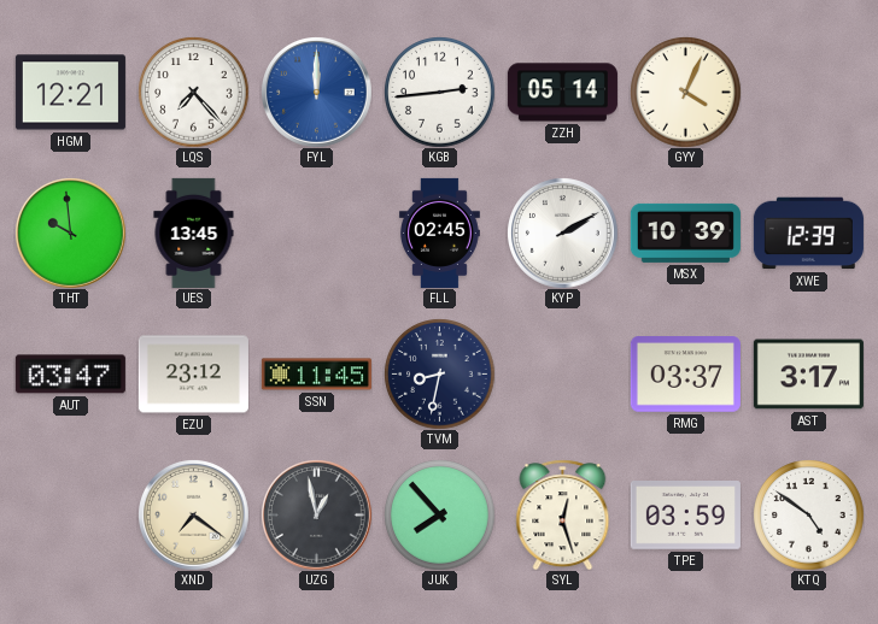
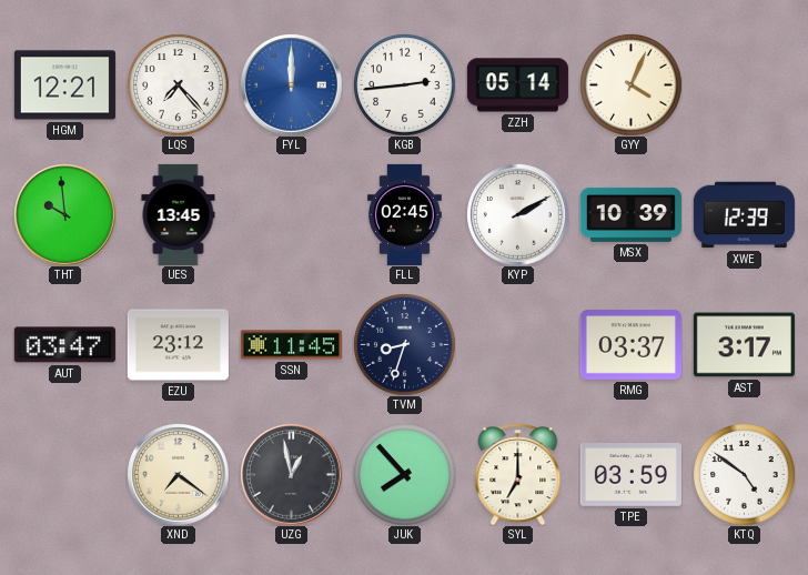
TVM: 8:32 -> 8:33
SYL: 12:27 -> 7:00
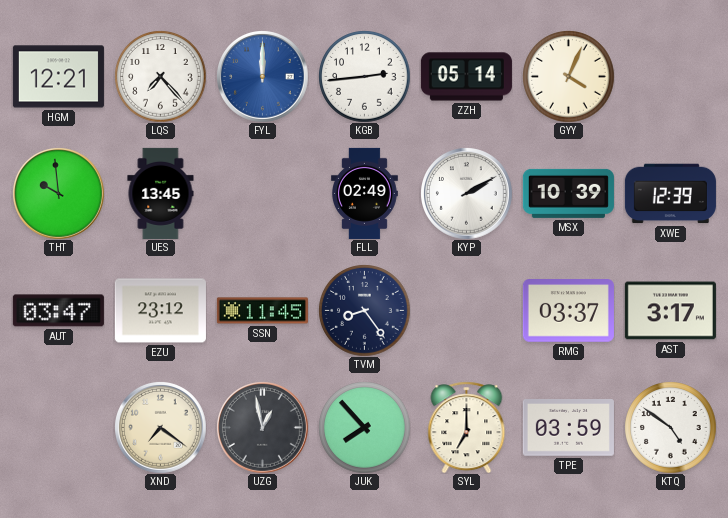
FLL: 02:45 -> 02:49
TVM: 8:33 -> 8:24
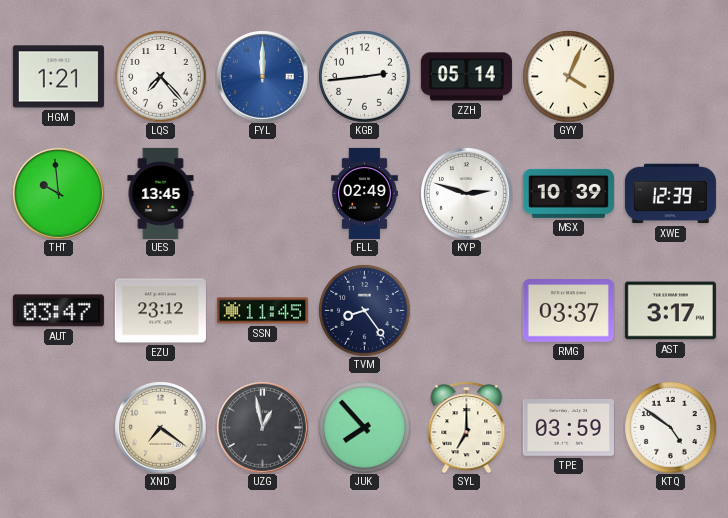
HGM: 12:21 -> 1:21
KYP: 2:10 -> 2:48
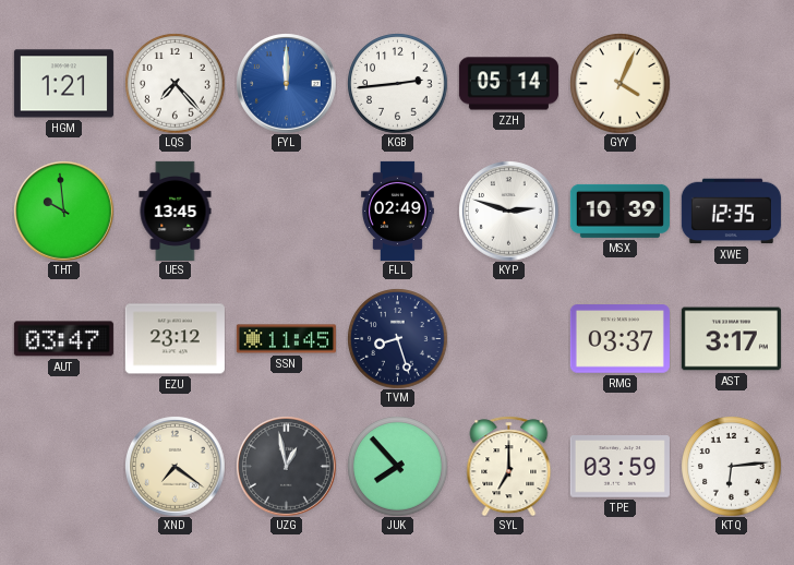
XWE: 12:39 -> 12:35
TVM: 8:24 -> 8:27
KTQ: 4:51 -> 6:14
